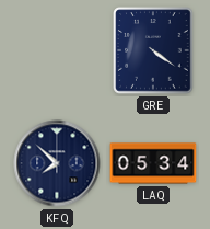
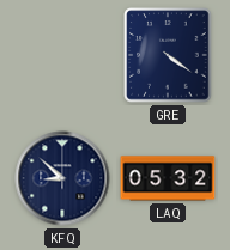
KFQ: 7:52 -> 8:52
LAQ: 05:34 -> 05:32
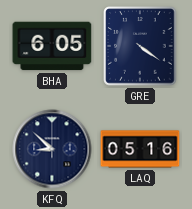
BHA: none -> 6:05
LAQ: 05:32 -> 05:16
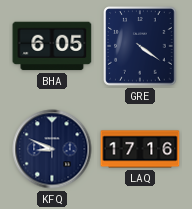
KFQ: 8:52 -> 8:49
LAQ: 05:16 -> 17:16
